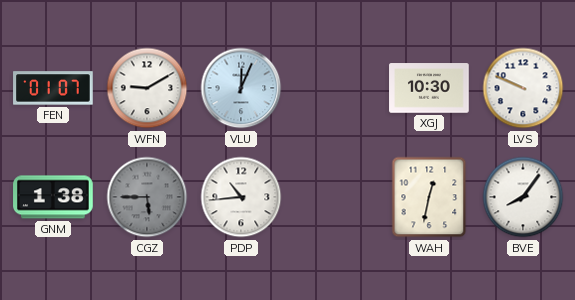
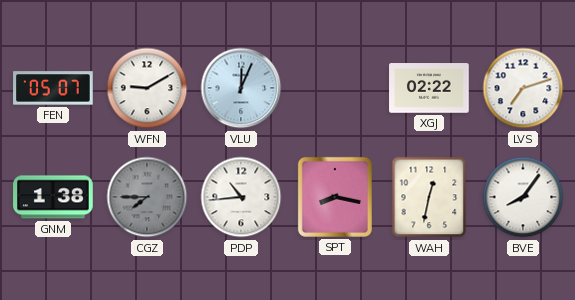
FEN: 01:07 -> 05:07
XGJ: 10:30 -> 02:22
LVS: 9:49 -> 7:12
CGZ: 5:45 -> 7:45
SPT: none -> 8:17
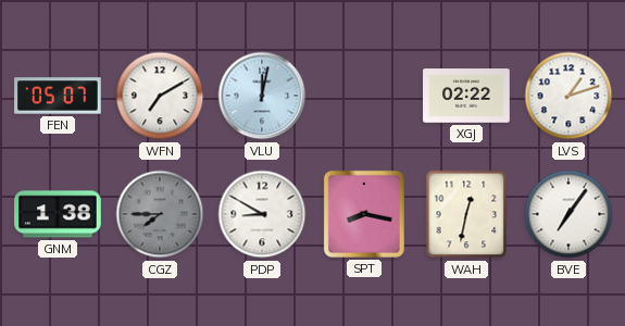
WFN: 9:10 -> 7:10
VLU: 12:04 -> 12:02
LVS: 7:12 -> 1:12
PDP: 10:44 -> 8:50
BVE: 8:06 -> 7:06
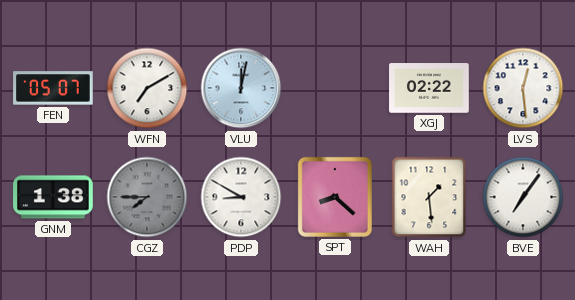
LVS: 1:12 -> 12:29
SPT: 8:17 -> 8:22
WAH: 12:32 -> 1:29
